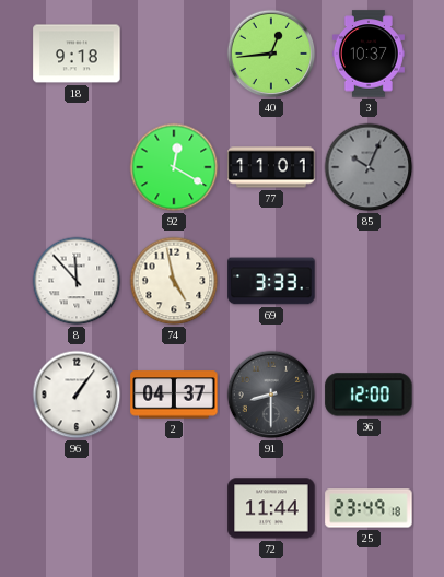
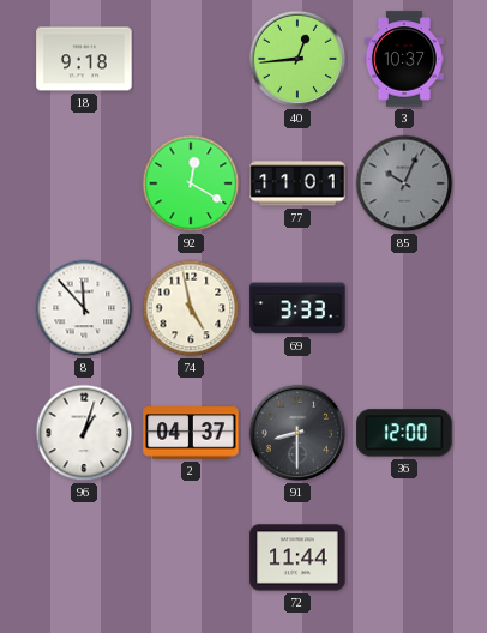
96: 1:06 -> 1:03
25: 23:49 -> none
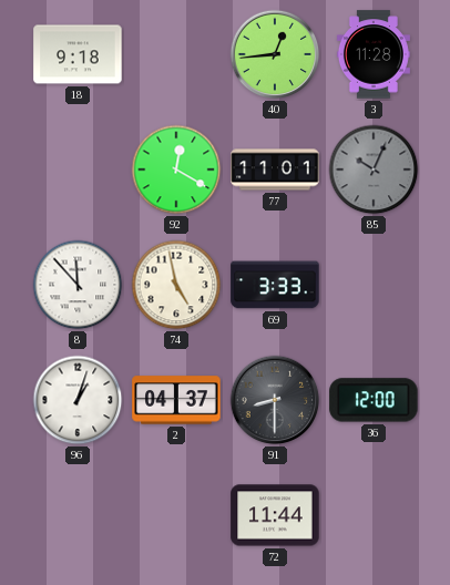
3: 10:37 -> 11:28
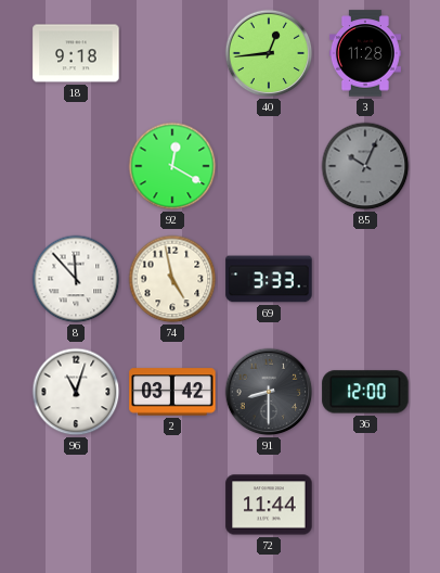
77: 11:01 -> none
96: 1:03 -> 11:03
2: 04:37 -> 03:42
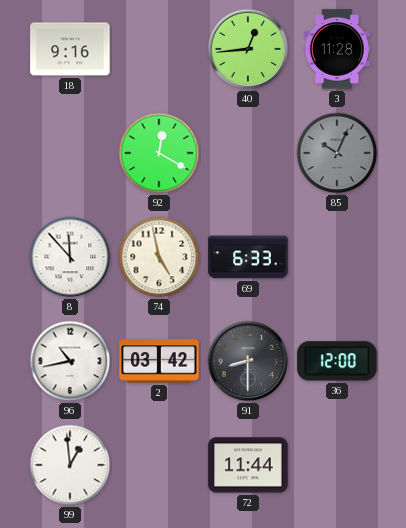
18: 9:18 -> 9:16
69: 3:33 -> 6:33
96: 11:03 -> 10:43
99: none -> 12:59
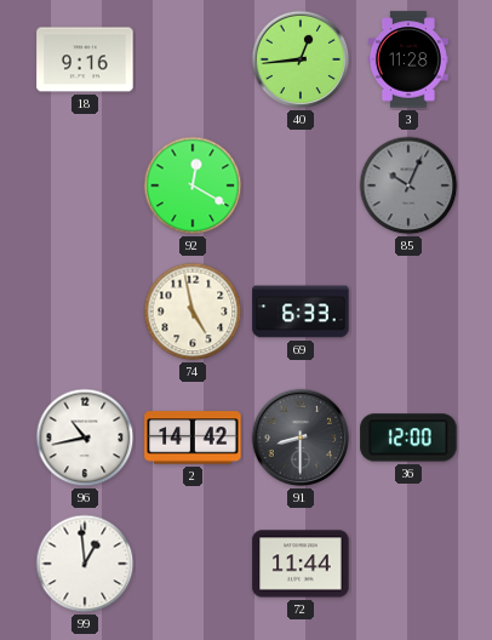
8: 11:53 -> none
2: 03:42 -> 14:42
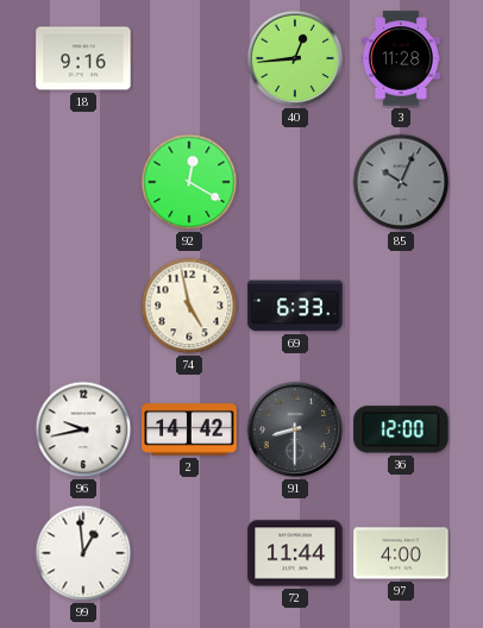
96: 10:43 -> 9:43
97: none -> 4:00
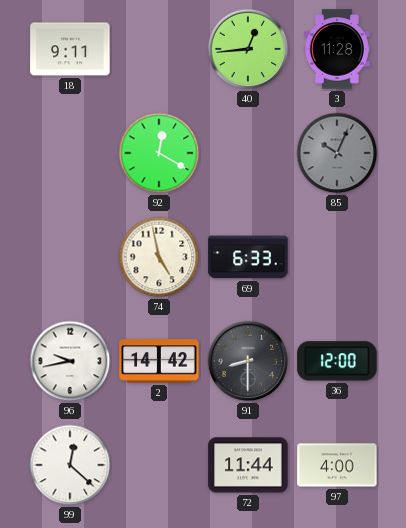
18: 9:16 -> 9:11
99: 12:59 -> 12:22
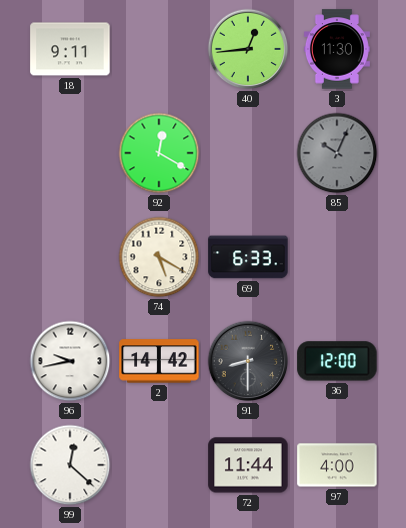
3: 11:28 -> 11:30
74: 4:58 -> 5:20
